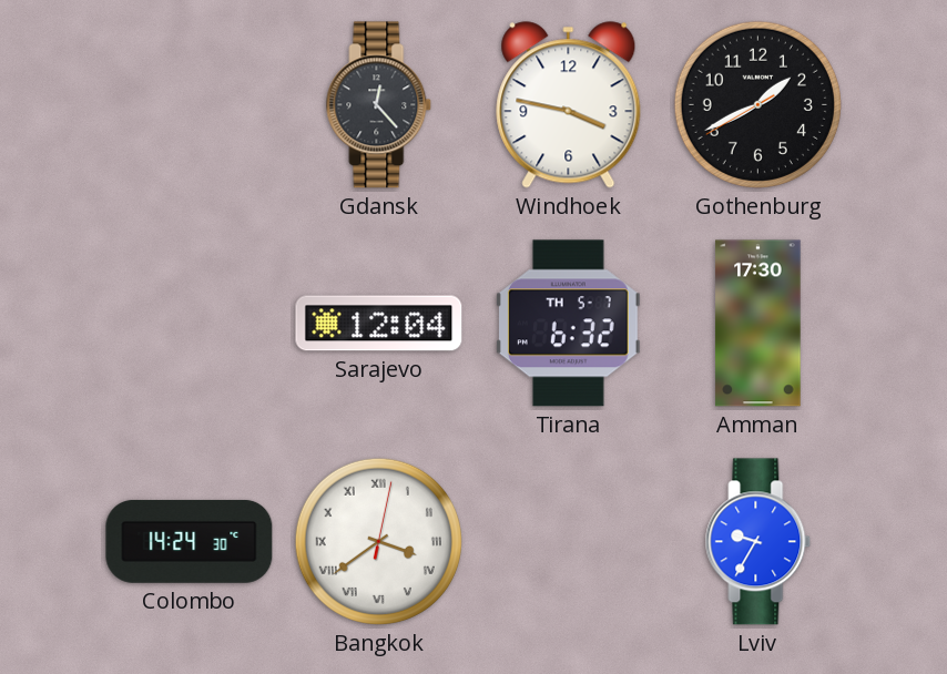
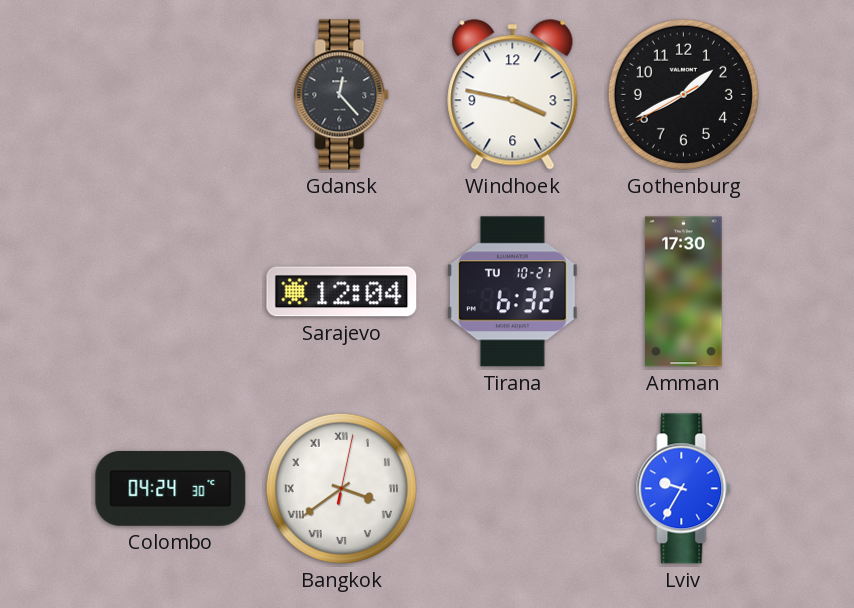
Tirana date: TH 5-7 -> TU 10-21
Colombo: 14:24 -> 04:24
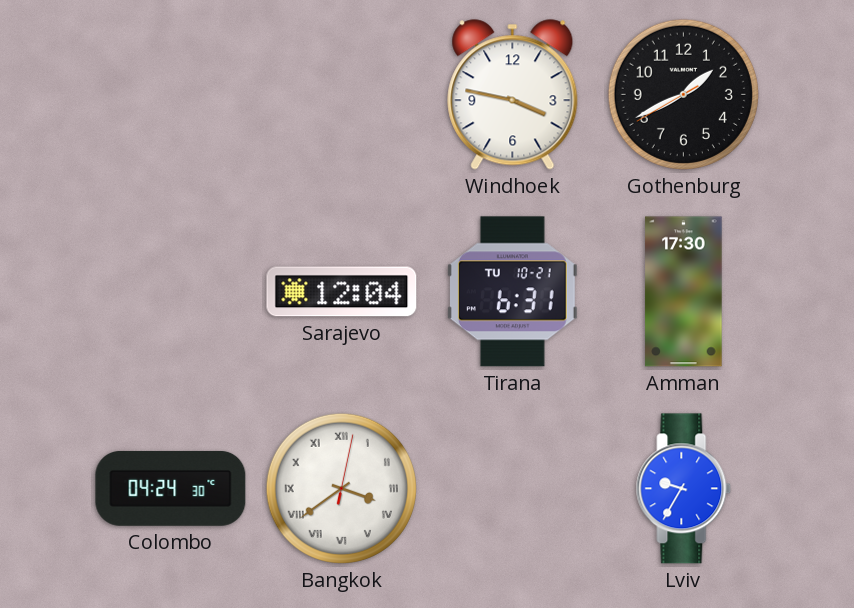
Gdansk: 12:23 -> none
Tirana: 6:32 -> 6:31
